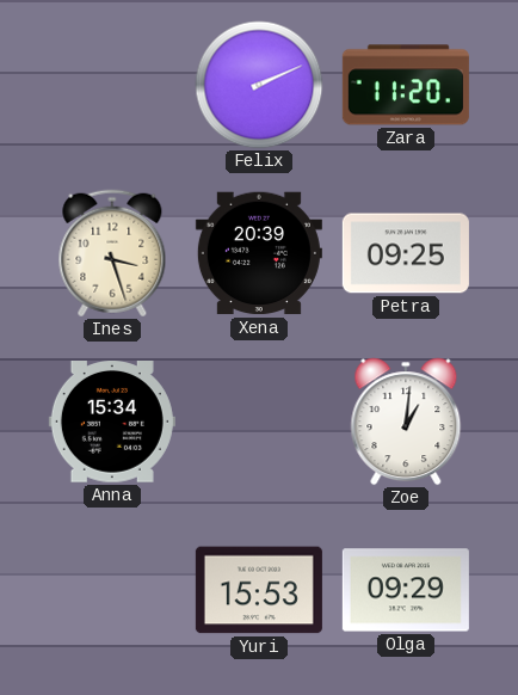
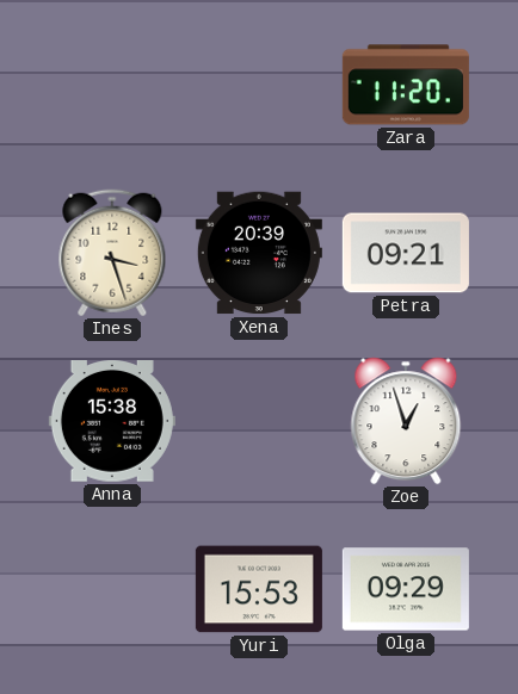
Felix: 2:11 -> none
Petra: 09:25 -> 09:21
Anna: 15:34 -> 15:38
Zoe: 1:01 -> 12:57
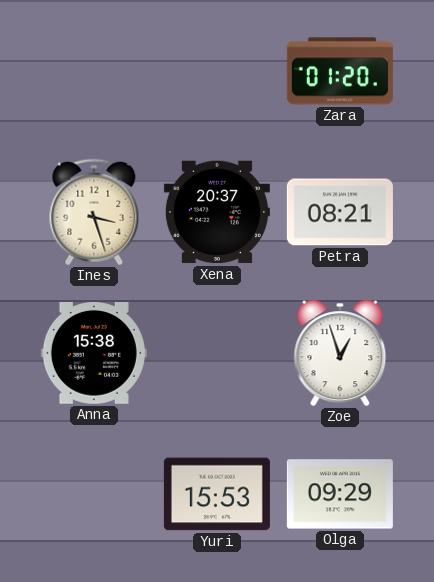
Zara: 11:20 -> 01:20
Xena: 20:39 -> 20:37
Petra: 09:21 -> 08:21
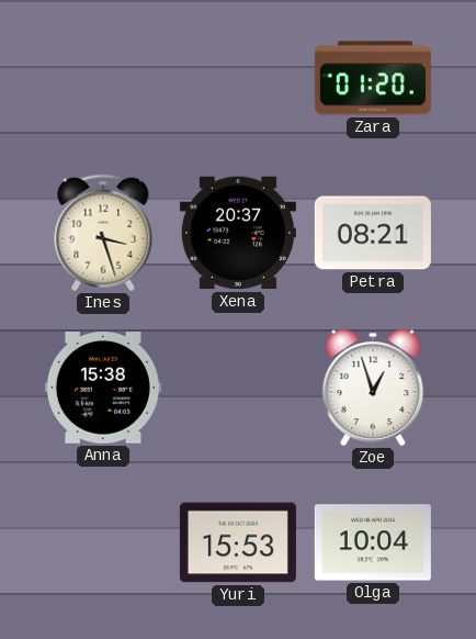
Olga: 09:29 -> 10:04
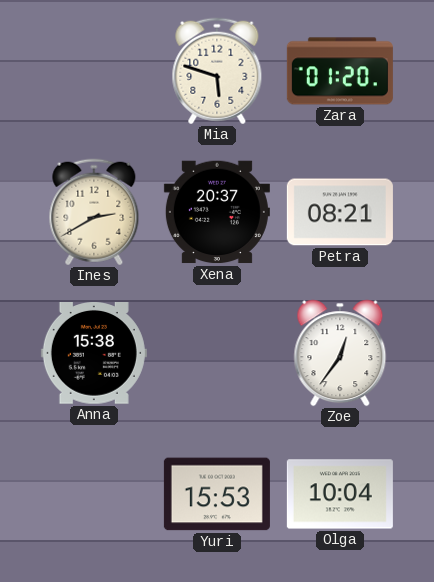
Mia: none -> 5:48
Ines: 3:27 -> 2:40
Zoe: 12:57 -> 12:36
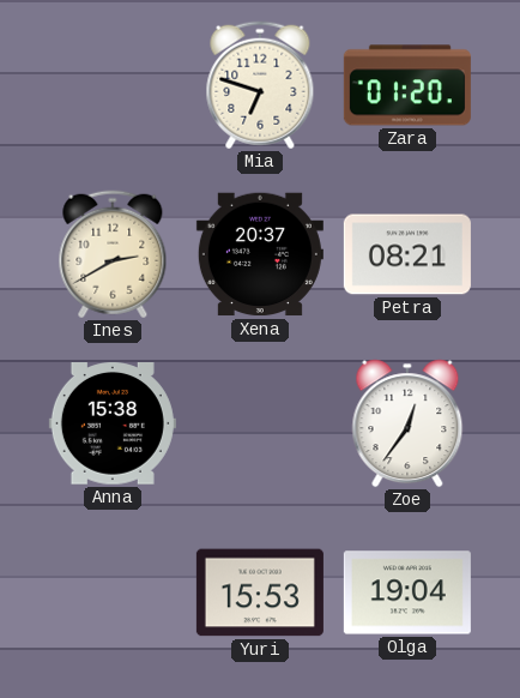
Mia: 5:48 -> 6:48
Olga: 10:04 -> 19:04
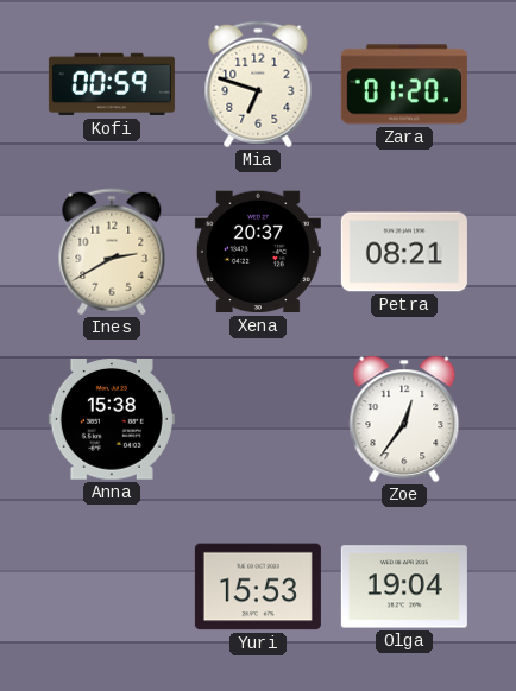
Kofi: none -> 00:59
